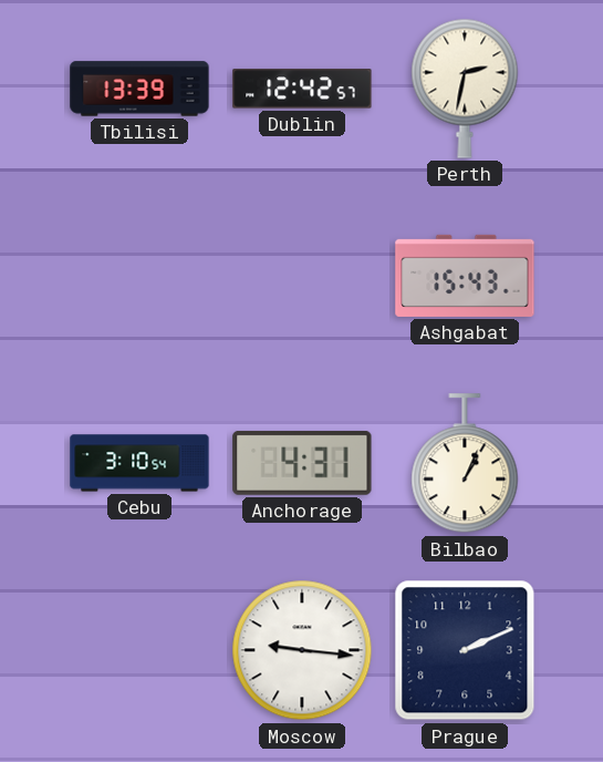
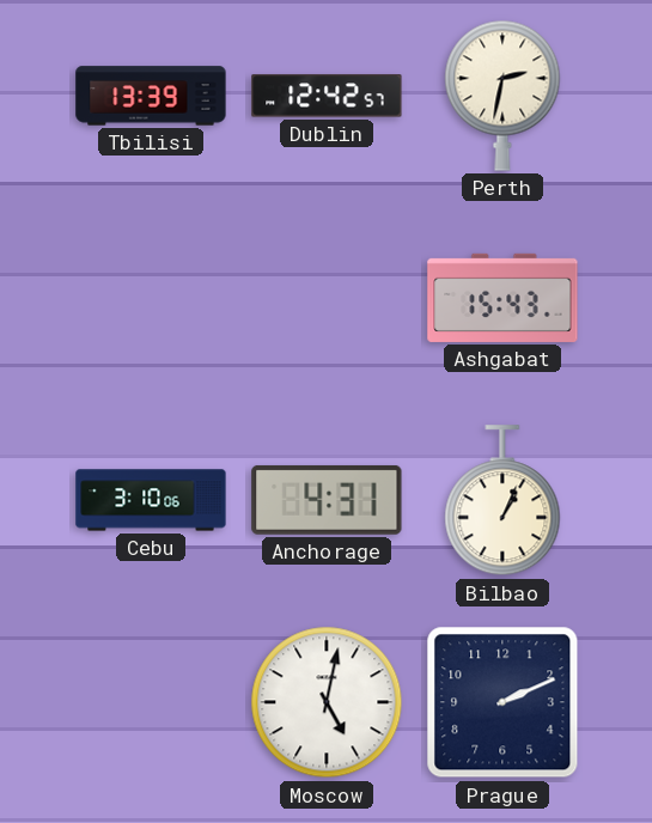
Cebu: 3:10:54 -> 3:10:06
Moscow: 9:16 -> 5:02
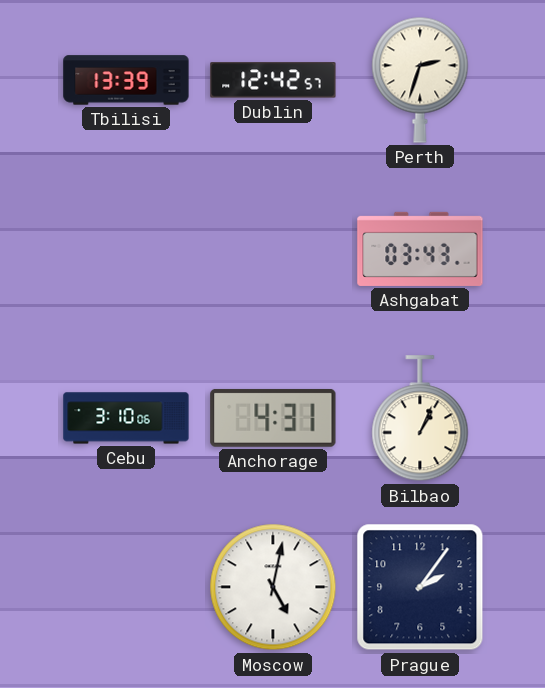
Perth: 2:32 -> 2:33
Ashgabat: 15:43 -> 03:43
Prague: 2:11 -> 2:06
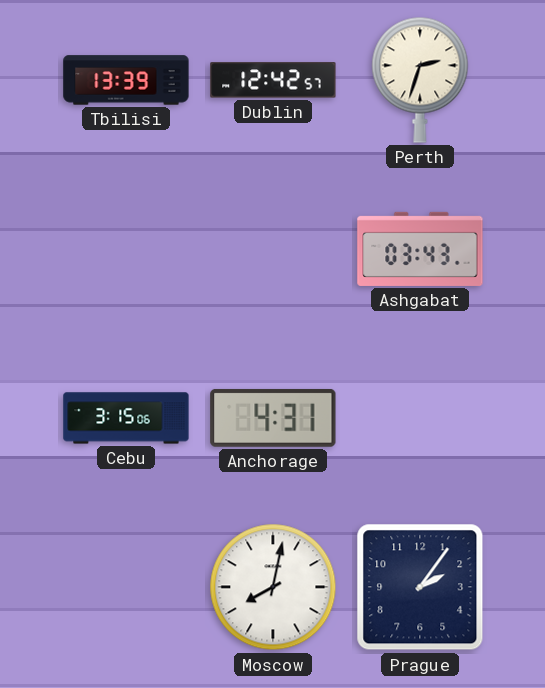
Cebu: 3:10 -> 3:15
Bilbao: 1:04 -> none
Moscow: 5:02 -> 8:02
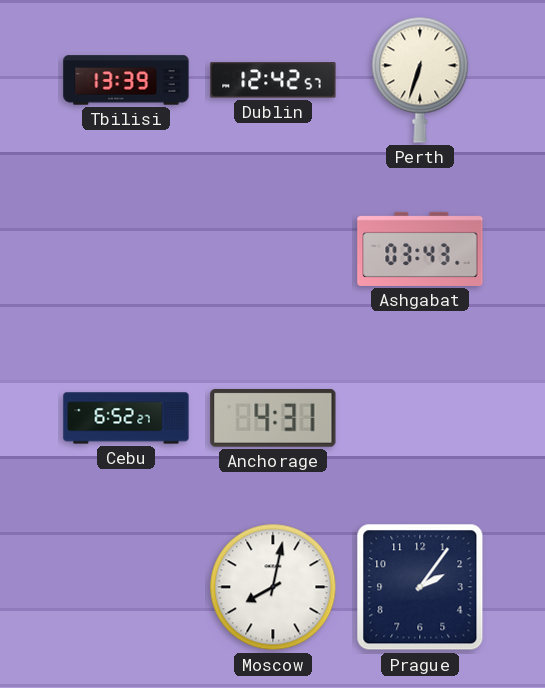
Perth: 2:33 -> 6:33
Cebu: 3:15 -> 6:52
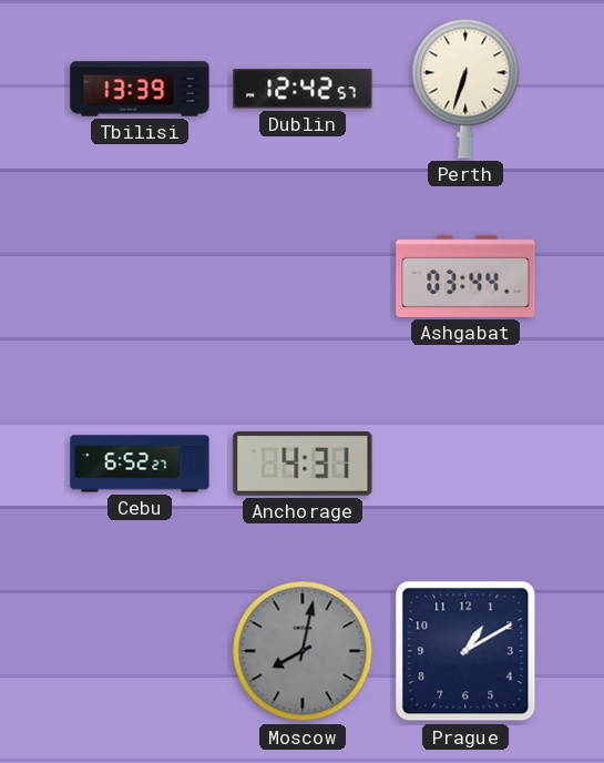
Ashgabat: 03:43 -> 03:44
Moscow dial: white -> grey
Prague: 2:06 -> 1:10
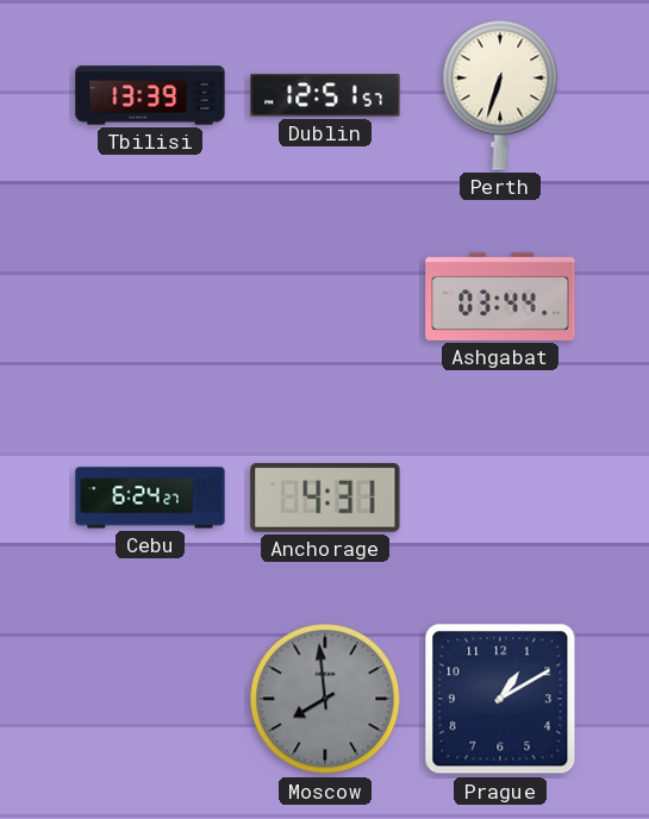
Dublin: 12:42 -> 12:51
Cebu: 6:52 -> 6:24
Moscow: 8:02 -> 7:59
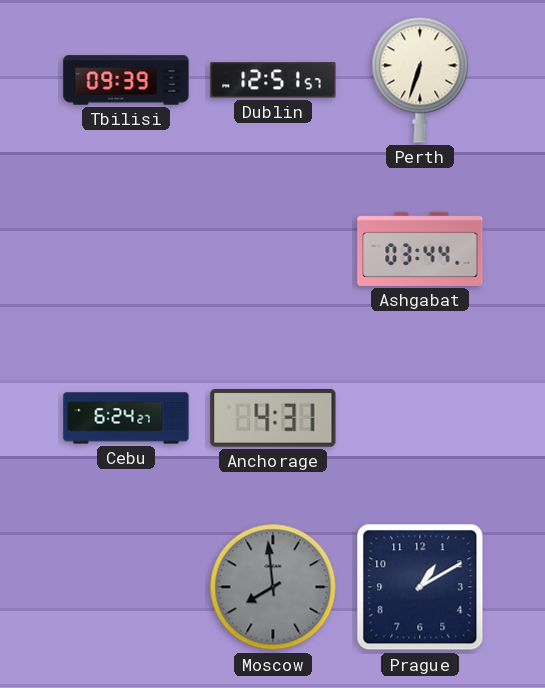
Tbilisi: 13:39 -> 09:39
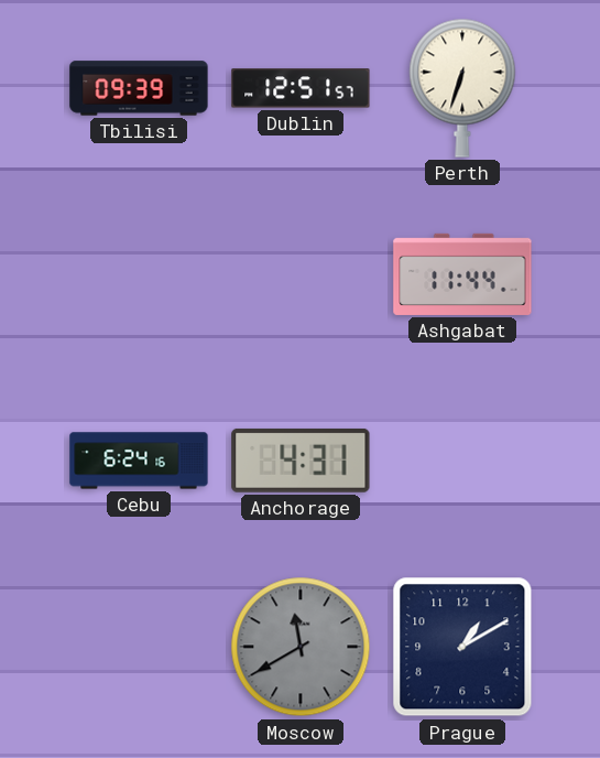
Ashgabat: 03:44 -> 11:44
Cebu: 6:24:27 -> 6:24:16
Moscow: 7:59 -> 11:40
